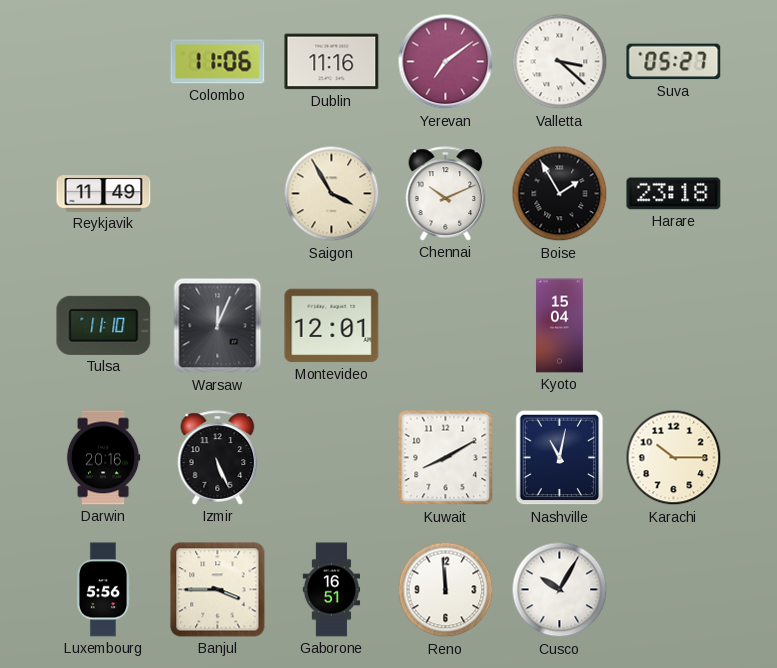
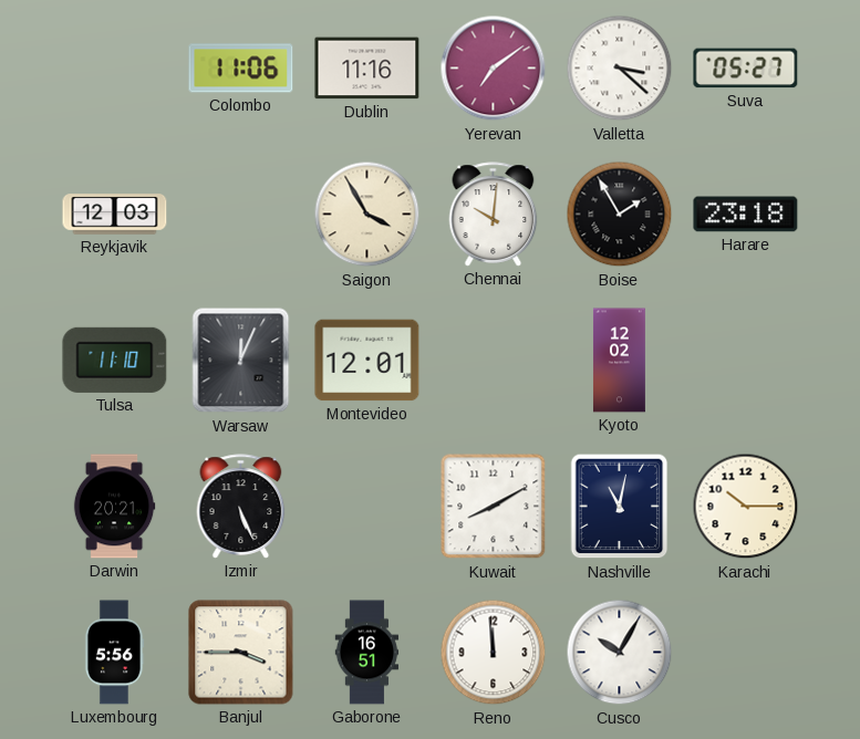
Reykjavik: 11:49 -> 12:03
Chennai: 10:11 -> 10:01
Kyoto: 15:04 -> 12:02
Darwin: 20:16 -> 20:21
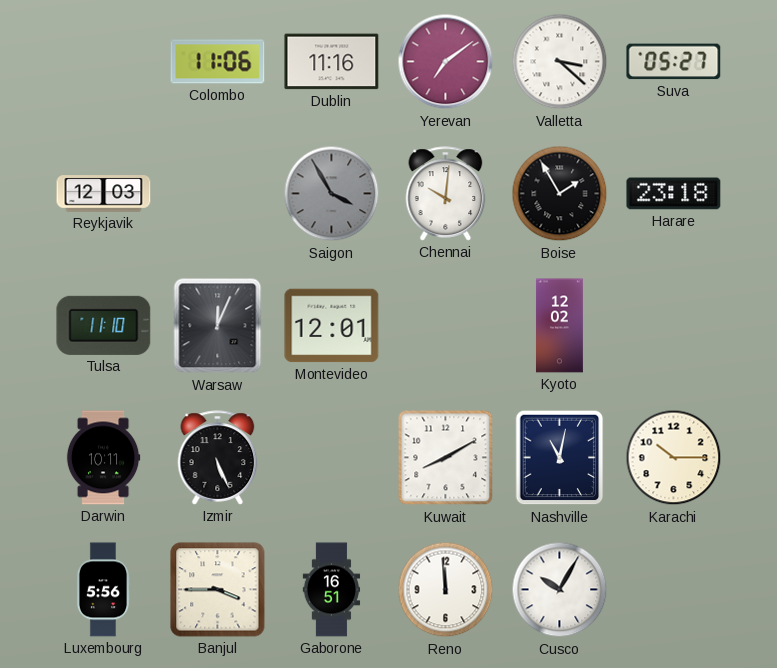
Saigon dial: cream -> grey
Darwin: 20:21 -> 10:11
